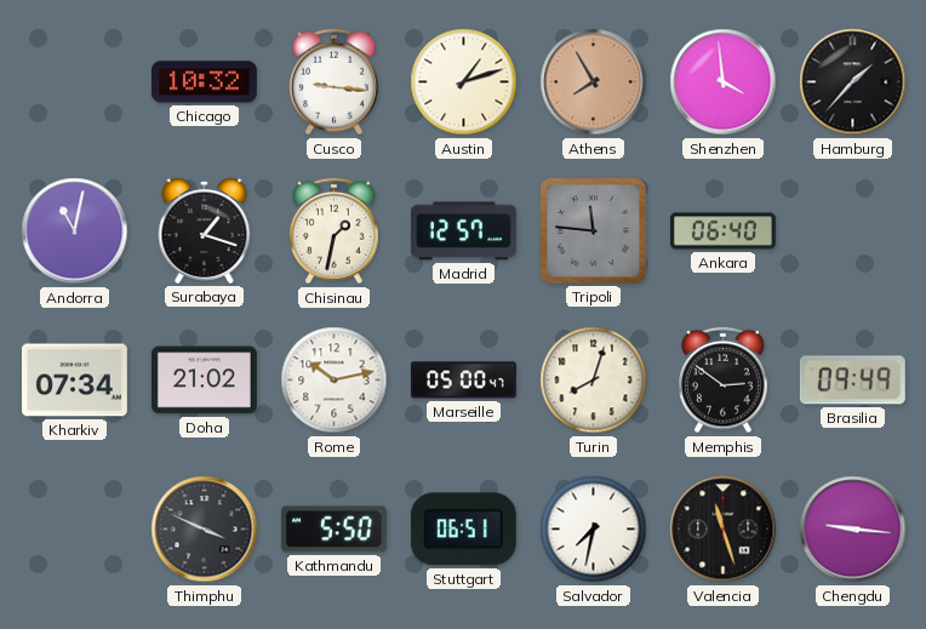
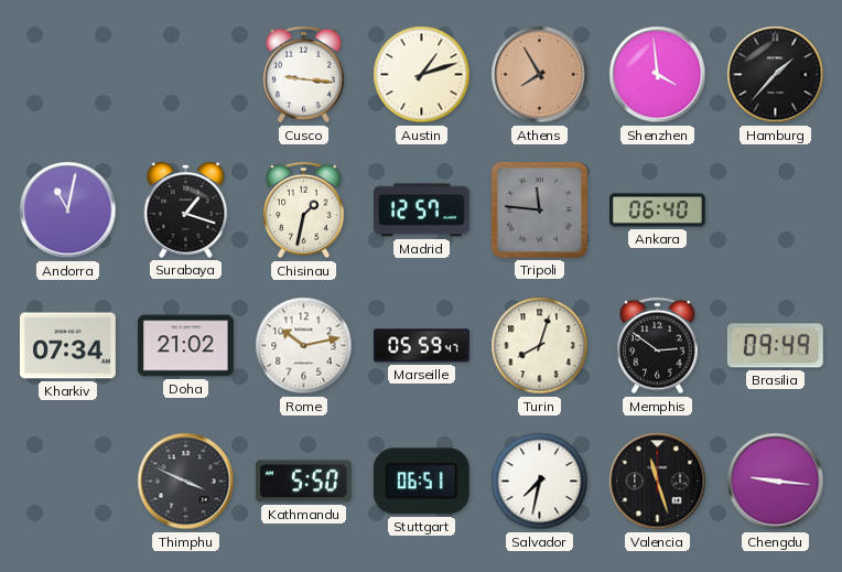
Chicago: 10:32 -> none
Marseille: 05:00 -> 05:59
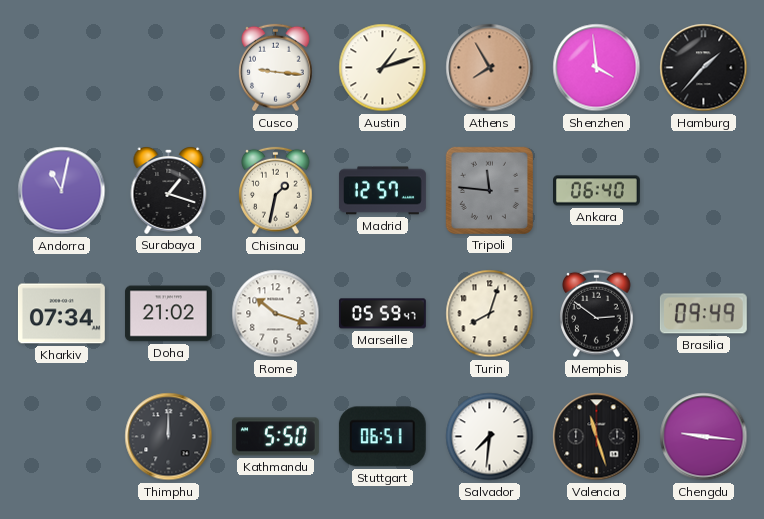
Rome: 10:13 -> 10:18
Thimphu: 3:49 -> 12:00
Salvador: 7:32 -> 7:31
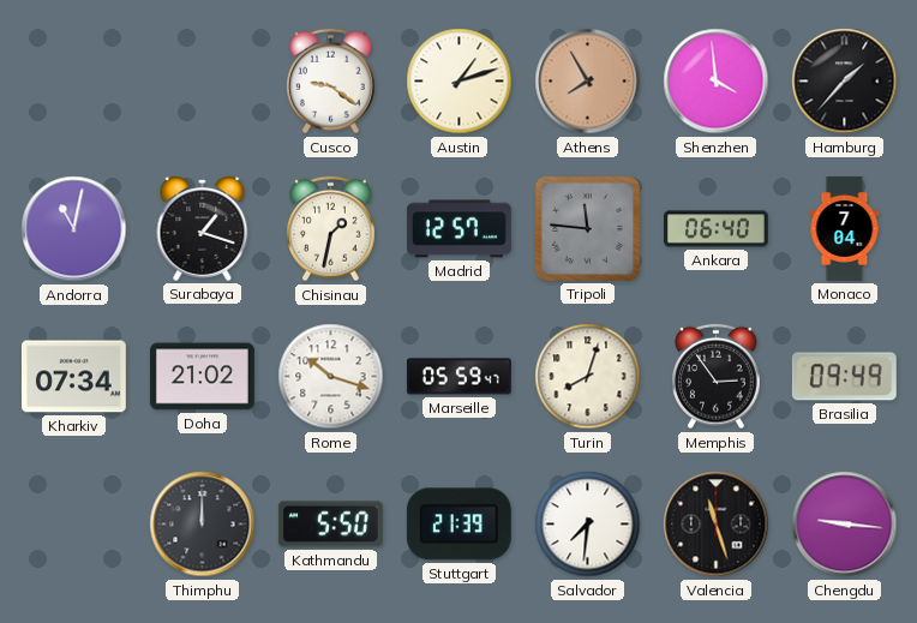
Cusco: 9:16 -> 9:21
Monaco: none -> 7:04
Memphis: 2:51 -> 2:54
Stuttgart: 06:51 -> 21:39
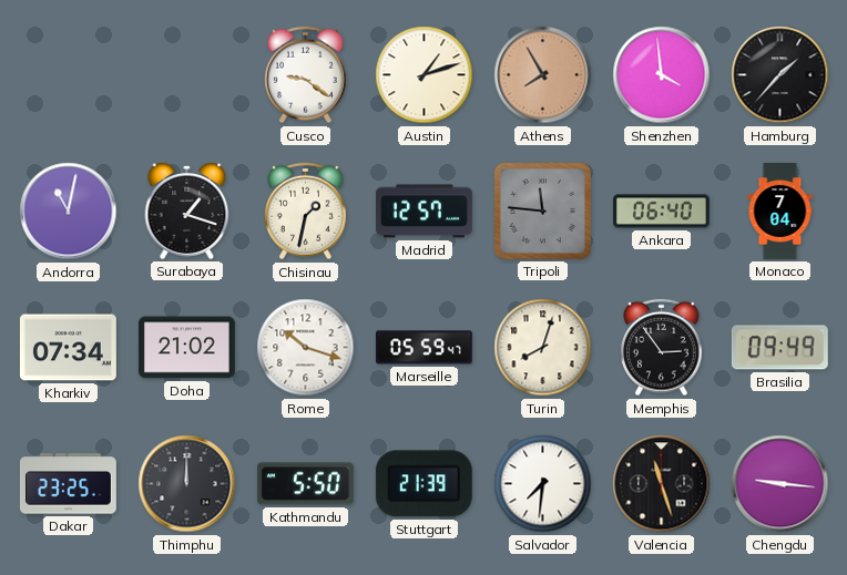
Dakar: none -> 23:25
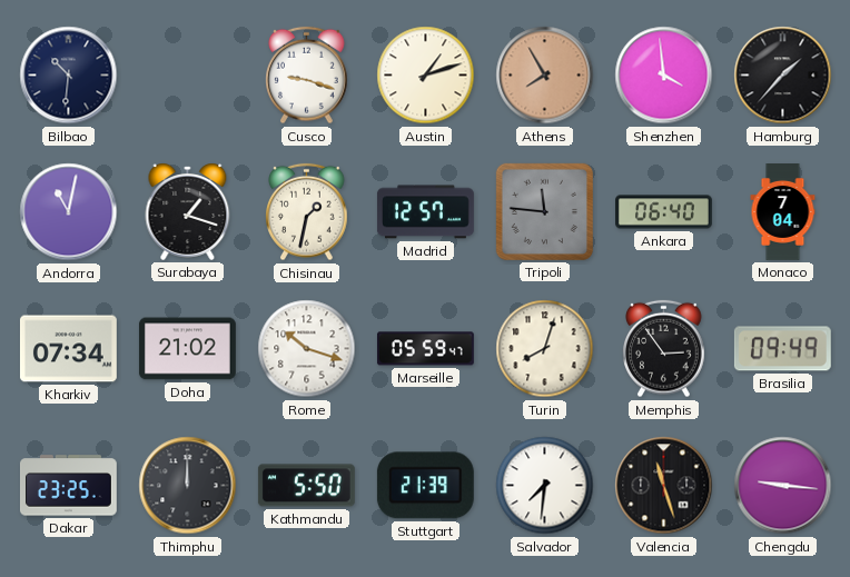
Bilbao: none -> 10:31
Cusco: 9:21 -> 9:18
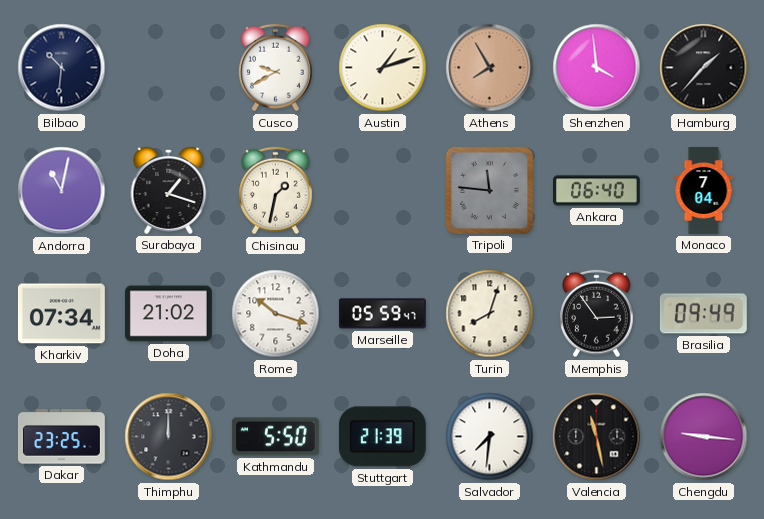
Cusco: 9:18 -> 9:40
Madrid: 12:57 -> none
Valencia: 11:27 -> 11:28
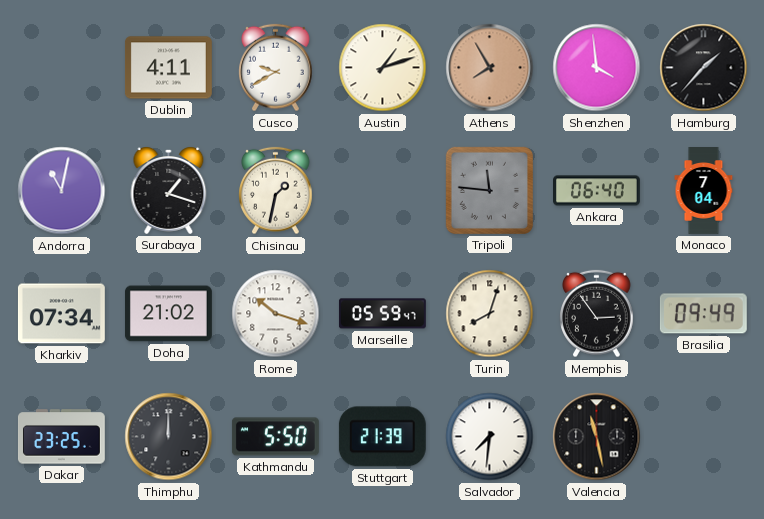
Bilbao: 10:31 -> none
Dublin: none -> 4:11
Chengdu: 9:16 -> none
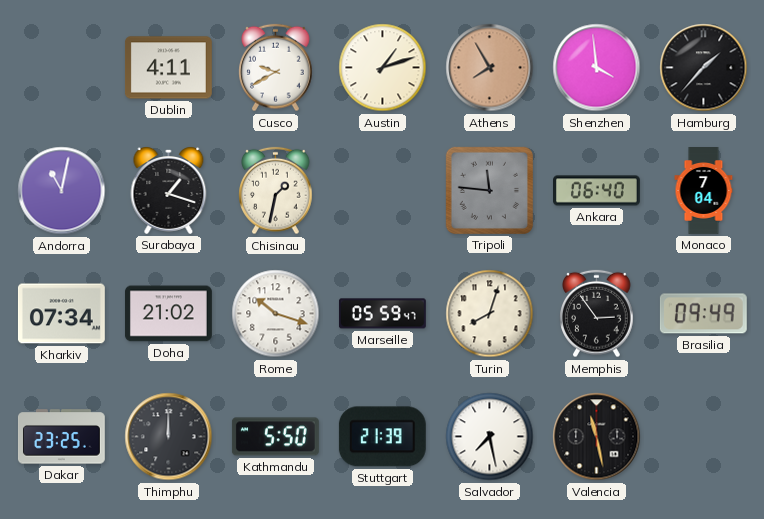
Salvador: 7:31 -> 7:28
